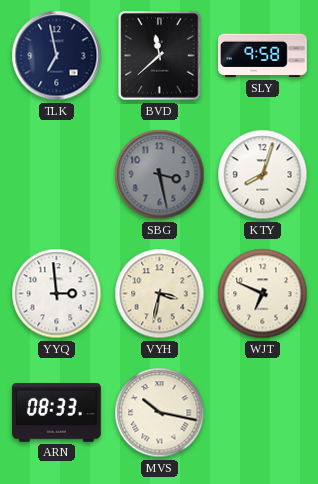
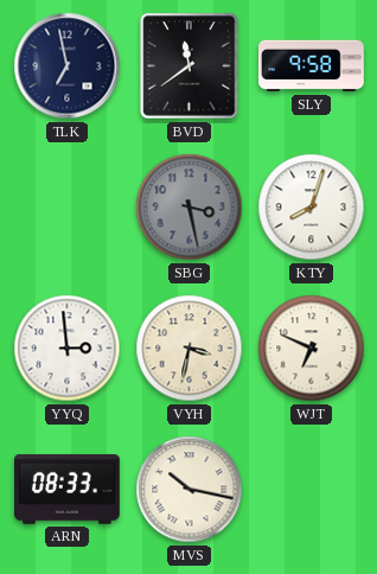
BVD: 11:38 -> 11:39
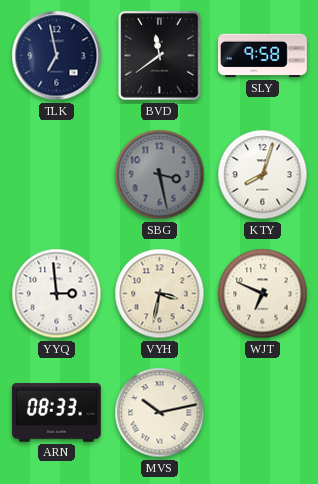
MVS: 10:17 -> 10:13
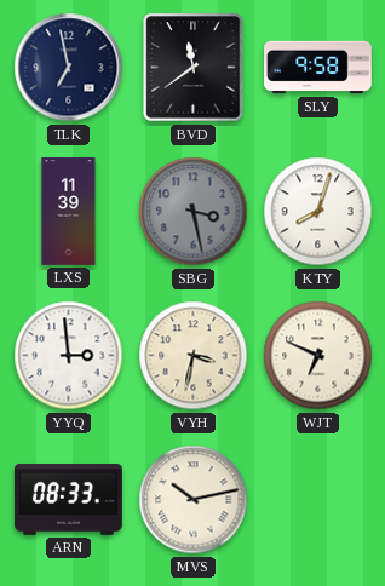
LXS: none -> 11:39
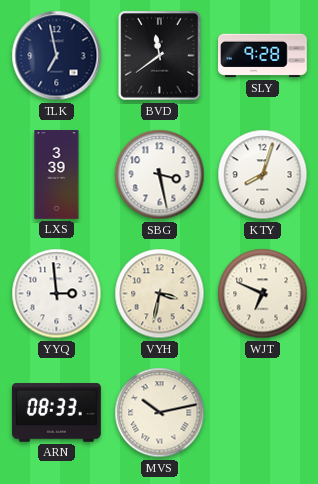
SLY: 9:58 -> 9:28
LXS: 11:39 -> 3:39
SBG dial: grey -> white
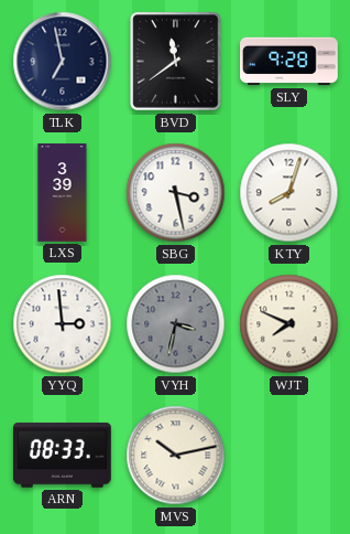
VYH dial: cream -> grey
WJT: 6:49 -> 7:49
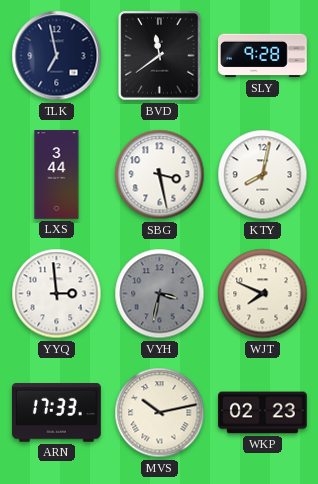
LXS: 3:39 -> 3:44
KTY: 8:03 -> 8:02
ARN: 08:33 -> 17:33
WKP: none -> 02:23
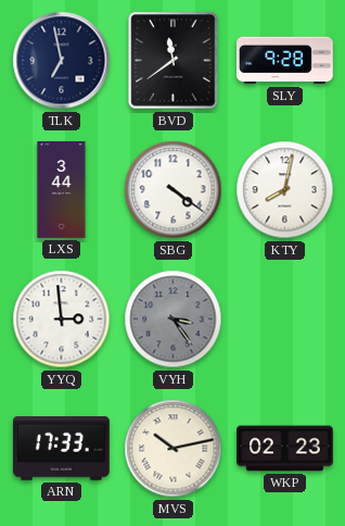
SBG: 3:28 -> 4:21
VYH: 3:32 -> 3:24
WJT: 7:49 -> none
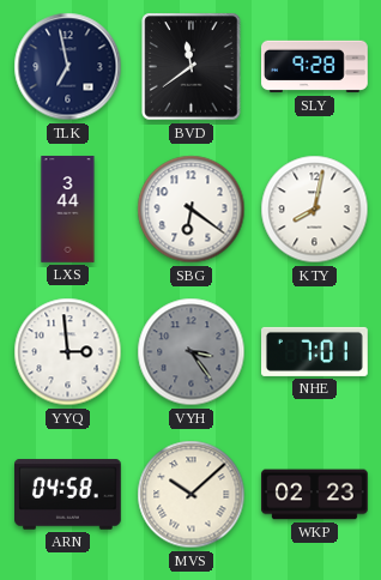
SBG: 4:21 -> 6:21
NHE: none -> 7:01
ARN: 17:33 -> 04:58
MVS: 10:13 -> 10:08
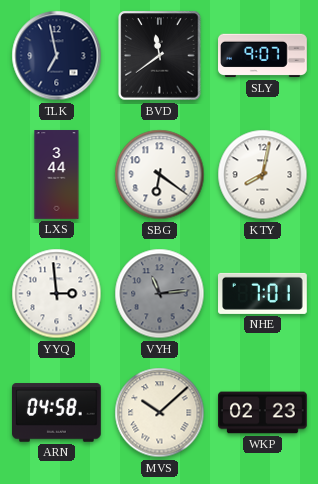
SLY: 9:28 -> 9:07
VYH: 3:24 -> 11:14
